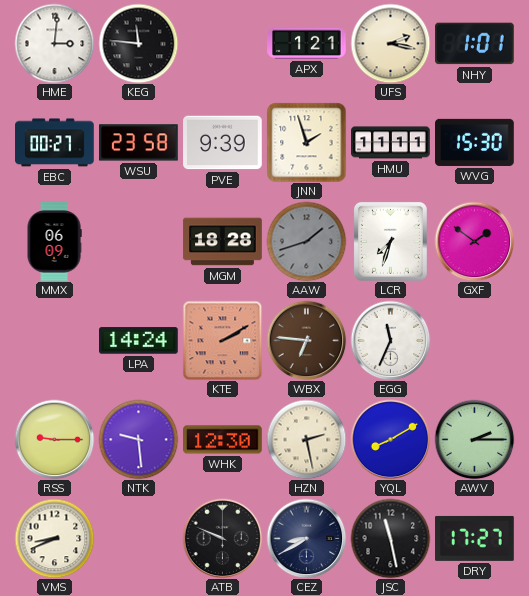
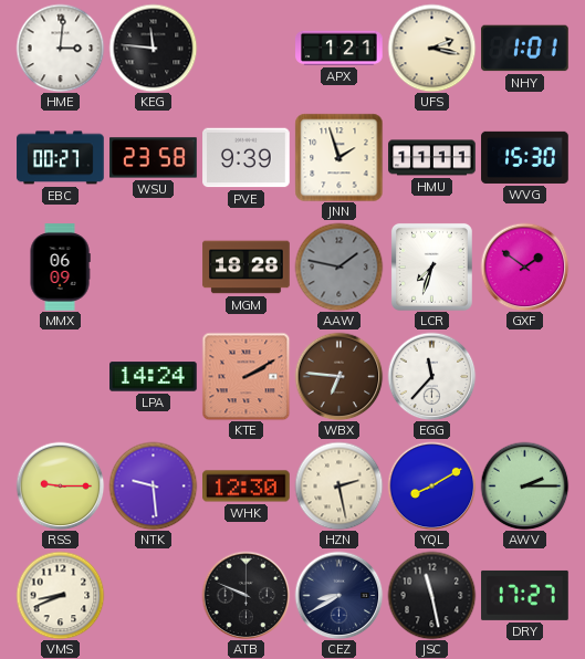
AAW: 1:42 -> 1:47
EGG: 11:34 -> 11:37
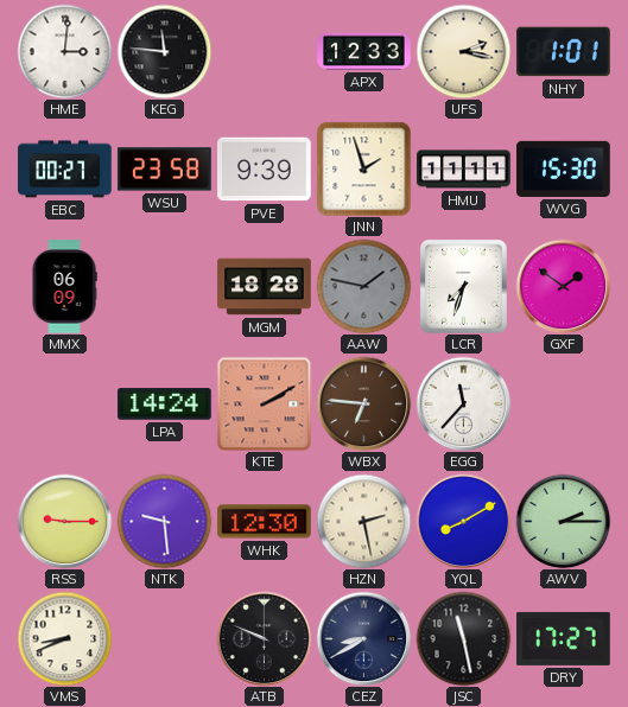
APX: 1:21 -> 12:33
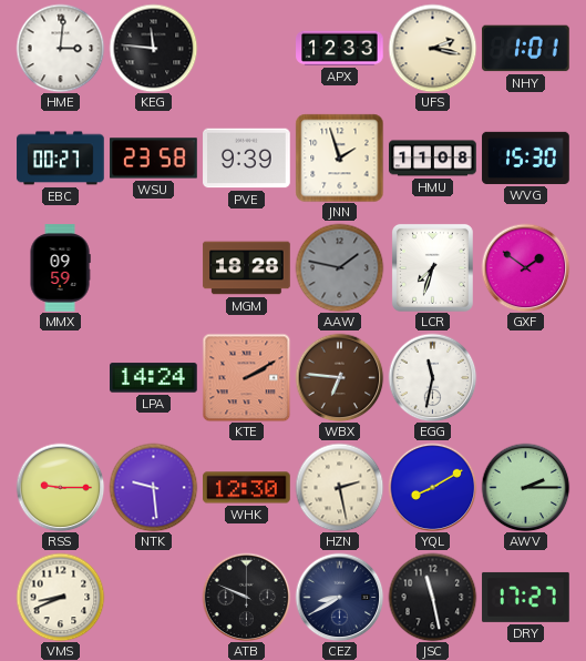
HMU: 11:11 -> 11:08
MMX: 06:09 -> 09:59
EGG: 11:37 -> 11:32
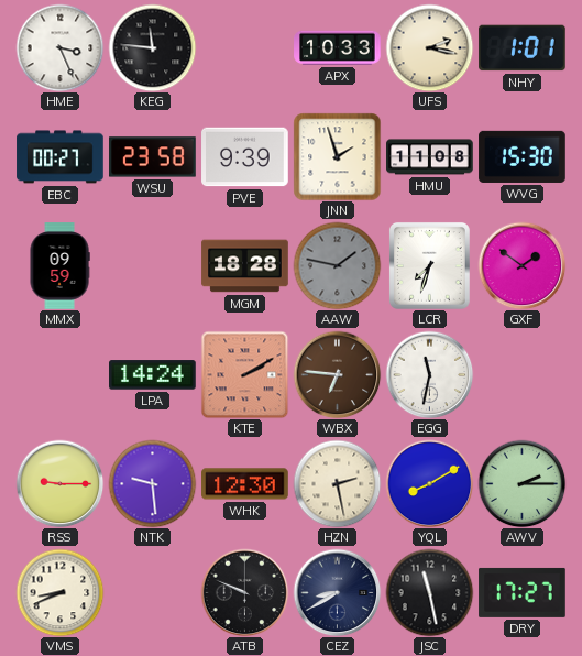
HME: 3:01 -> 3:26
APX: 12:33 -> 10:33
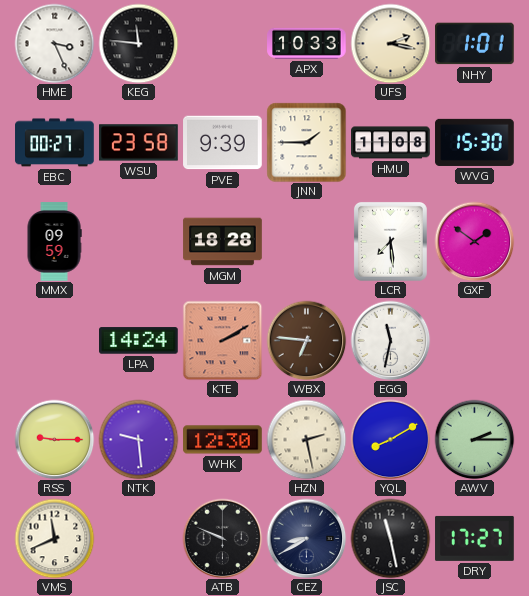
JNN: 1:57 -> 1:45
AAW: 1:47 -> none
LCR: 7:33 -> 7:29
VMS: 8:41 -> 11:41
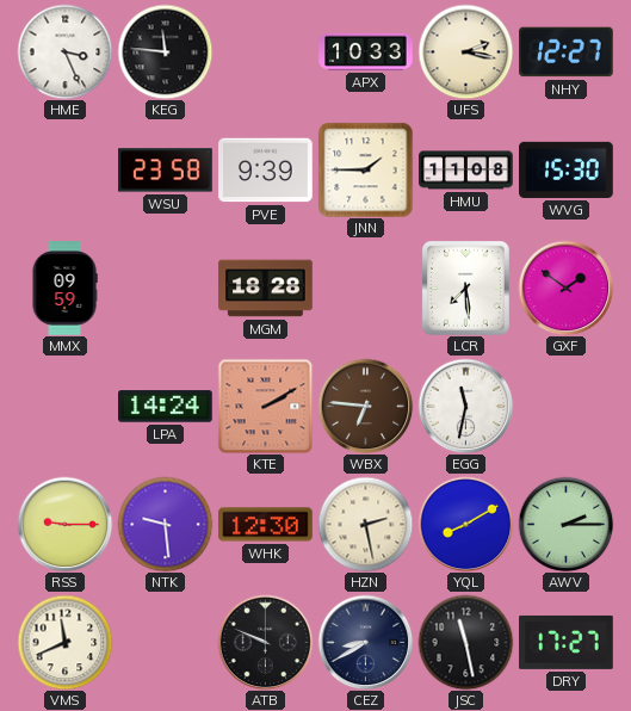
NHY: 1:01 -> 12:27
EBC: 00:27 -> none
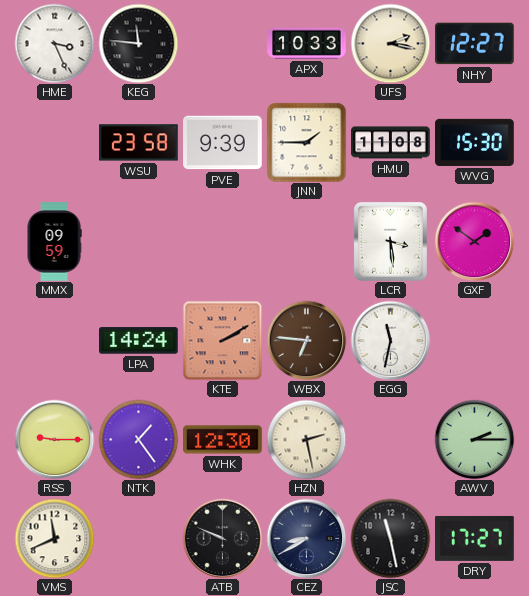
MGM: 18:28 -> none
LCR: 7:29 -> 3:29
NTK: 9:29 -> 1:24
YQL: 8:10 -> none
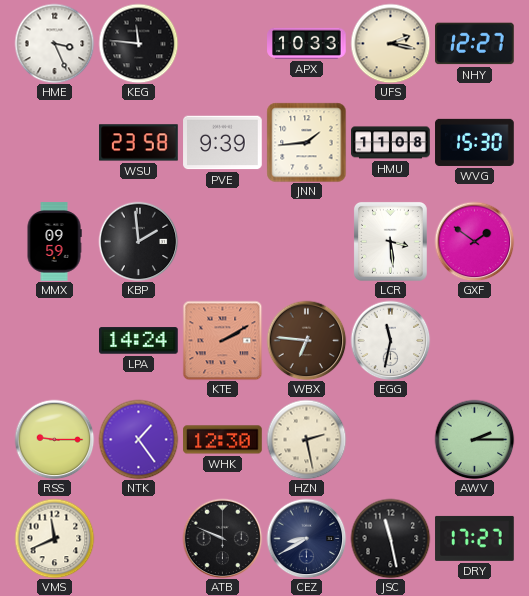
JNN: 1:45 -> 1:44
KBP: none -> 1:59
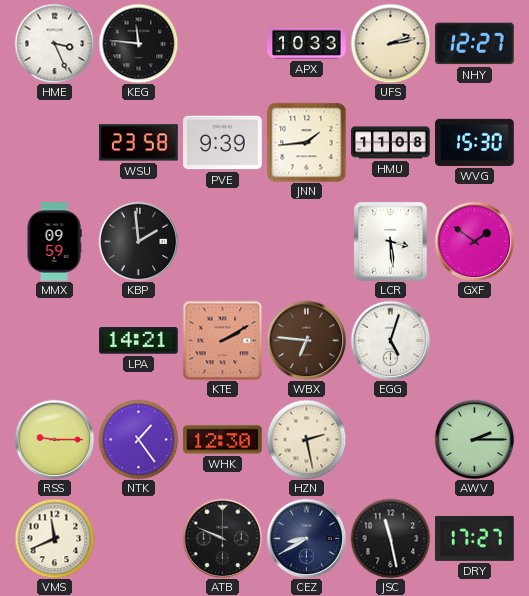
UFS: 2:17 -> 2:13
LPA: 14:24 -> 14:21
EGG: 11:32 -> 5:03
